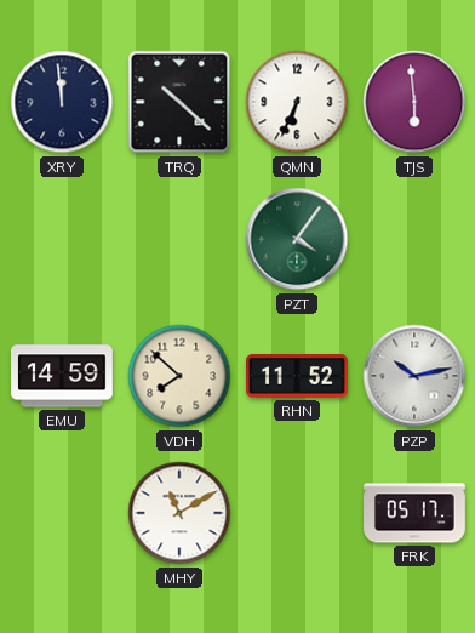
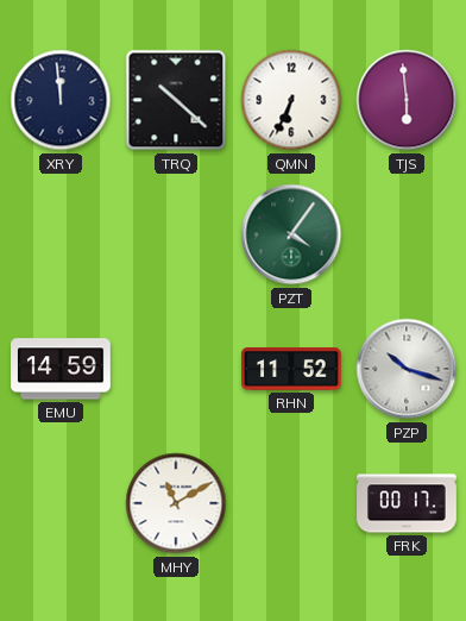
VDH: 7:52 -> none
PZP: 10:13 -> 10:18
FRK: 05:17 -> 00:17
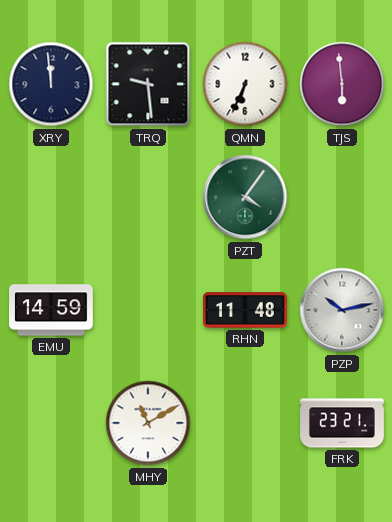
TRQ: 10:22 -> 9:29
RHN: 11:52 -> 11:48
PZP: 10:18 -> 10:13
FRK: 00:17 -> 23:21
